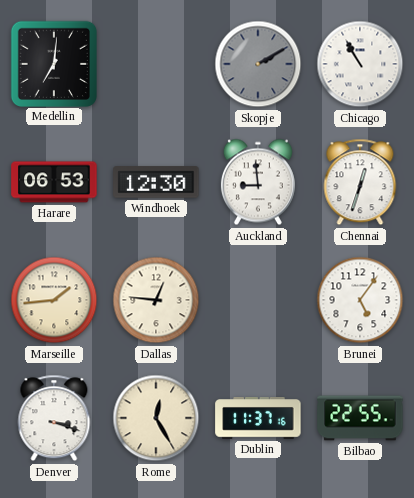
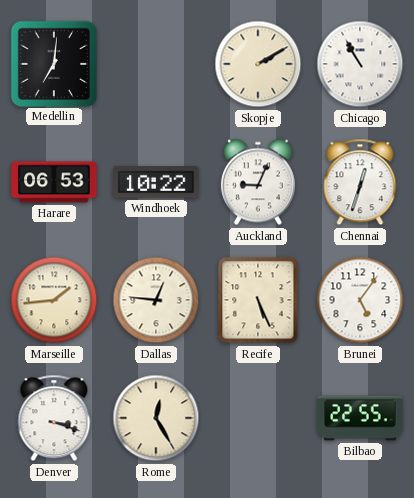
Skopje dial: grey -> cream
Windhoek: 12:30 -> 10:22
Auckland: 8:59 -> 9:04
Recife: none -> 5:26
Dublin: 11:37 -> none
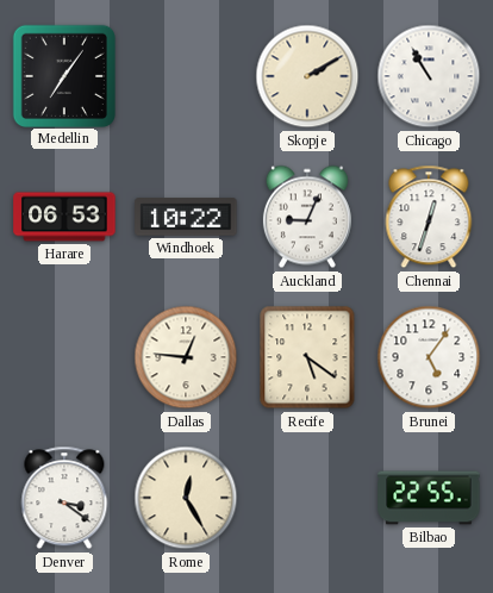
Medellin: 7:01 -> 7:06
Marseille: 1:44 -> none
Recife: 5:26 -> 5:21
Denver: 3:18 -> 3:21
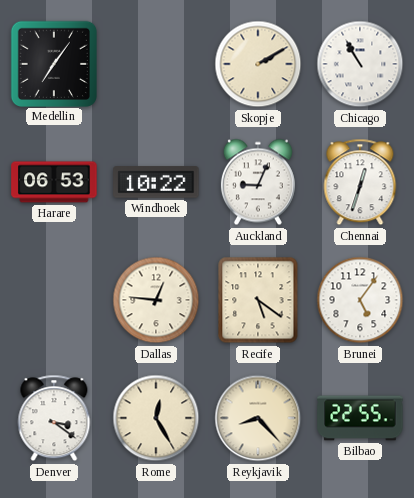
Reykjavik: none -> 8:23
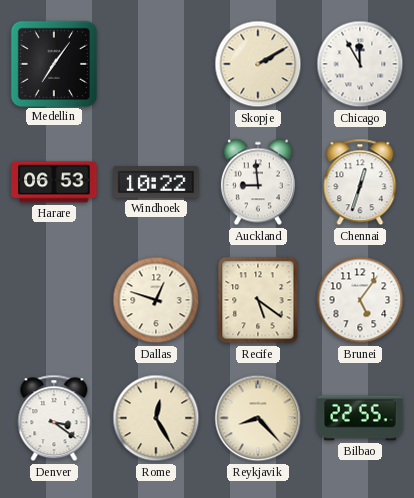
Chicago: 10:55 -> 11:55
Auckland: 9:04 -> 8:59
Dallas: 12:46 -> 12:48
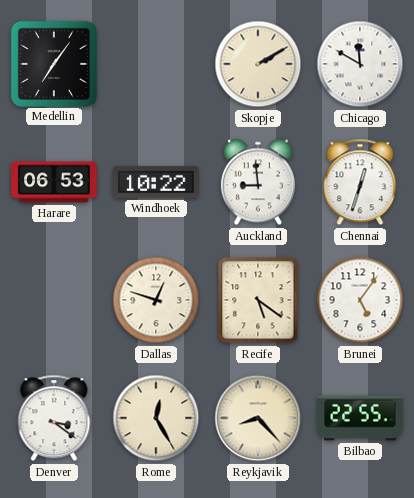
Chicago: 11:55 -> 11:50
